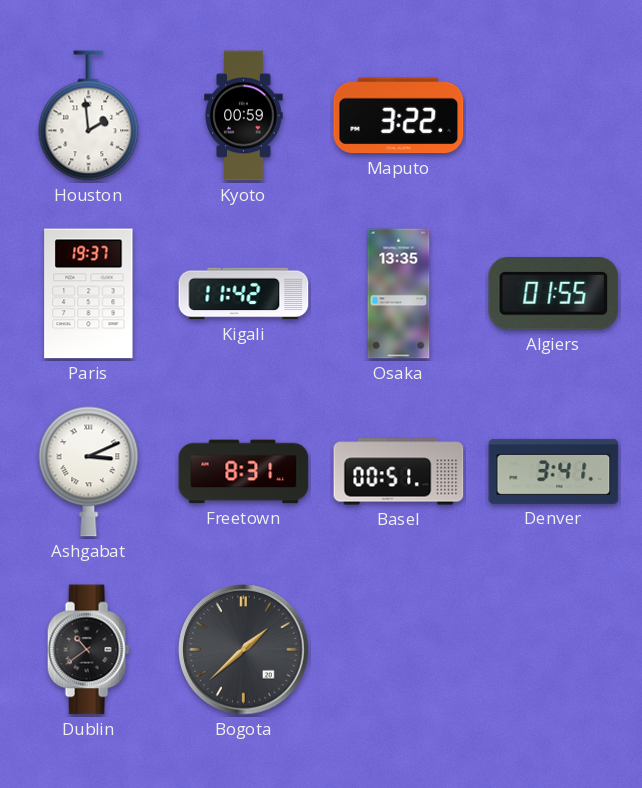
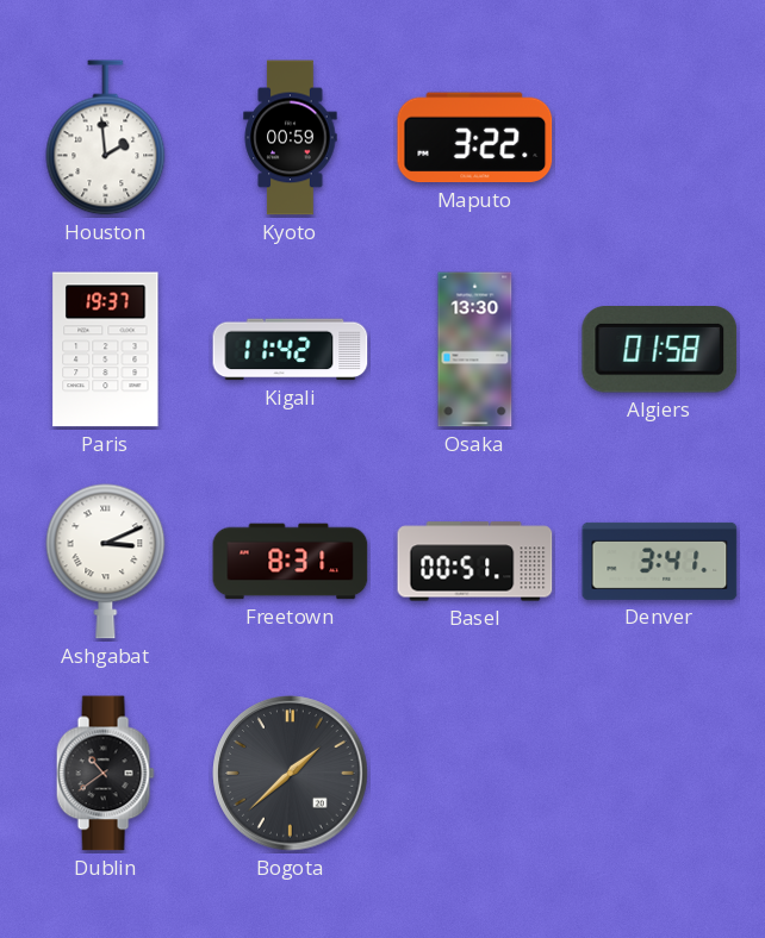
Osaka: 13:35 -> 13:30
Algiers: 01:55 -> 01:58
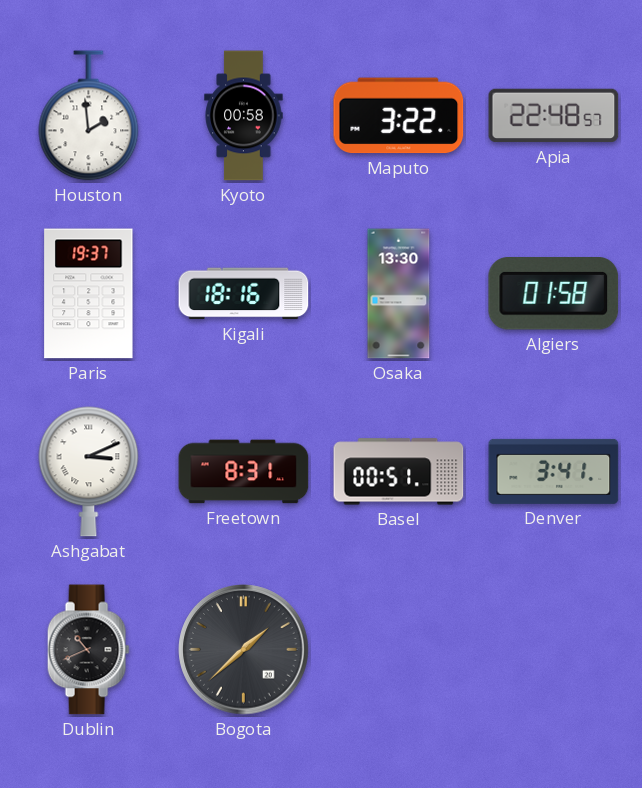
Kyoto: 00:59 -> 00:58
Apia: none -> 22:48
Kigali: 11:42 -> 18:16
Dublin: 10:39 -> 10:41
